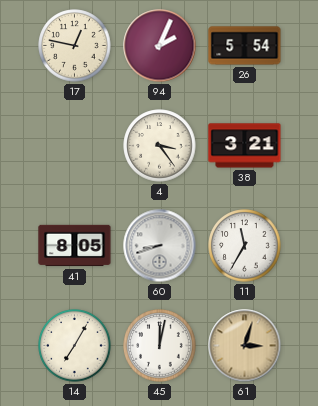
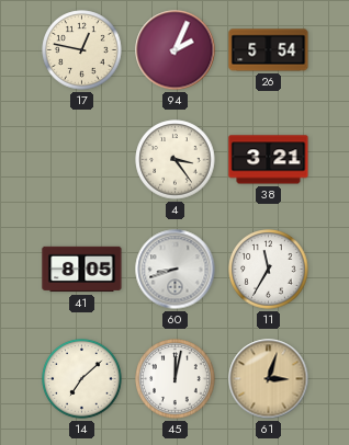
14: 7:05 -> 7:08
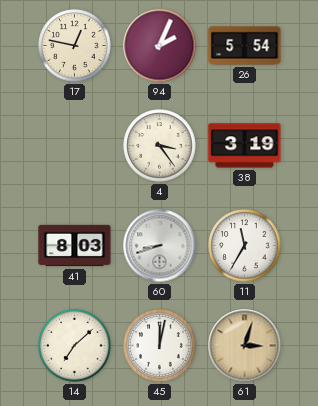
38: 3:21 -> 3:19
41: 8:05 -> 8:03
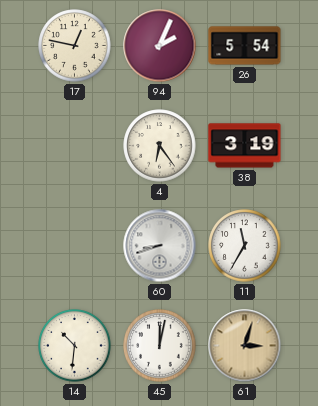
4: 3:24 -> 6:24
41: 8:03 -> none
14: 7:08 -> 10:31
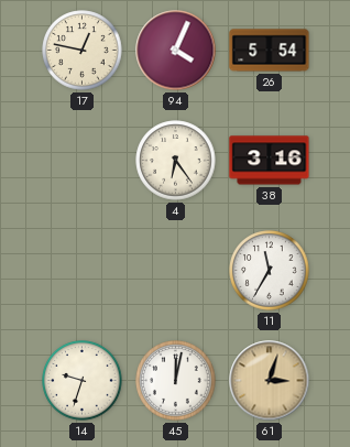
94: 2:04 -> 4:04
38: 3:19 -> 3:16
60: 8:42 -> none
14: 10:31 -> 9:33
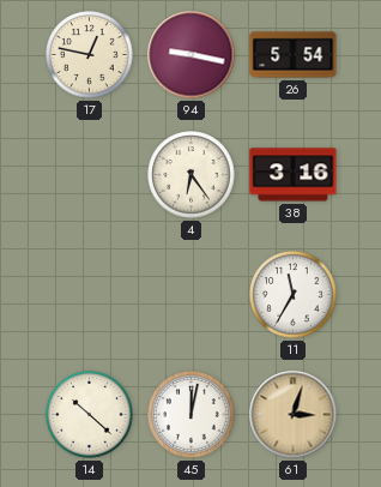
94: 4:04 -> 9:17
14: 9:33 -> 10:22
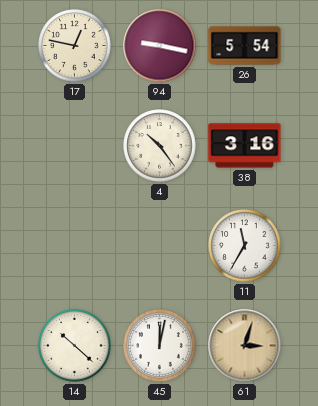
4: 6:24 -> 10:24
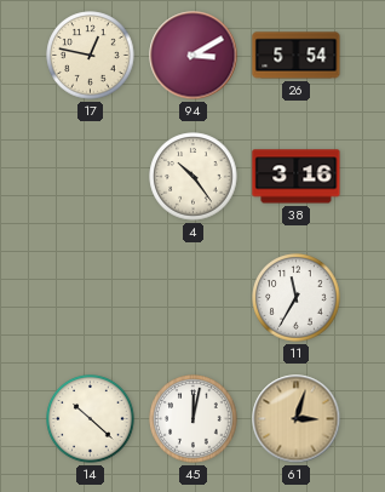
94: 9:17 -> 3:10
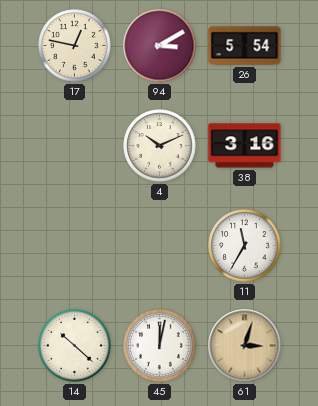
4: 10:24 -> 10:11
